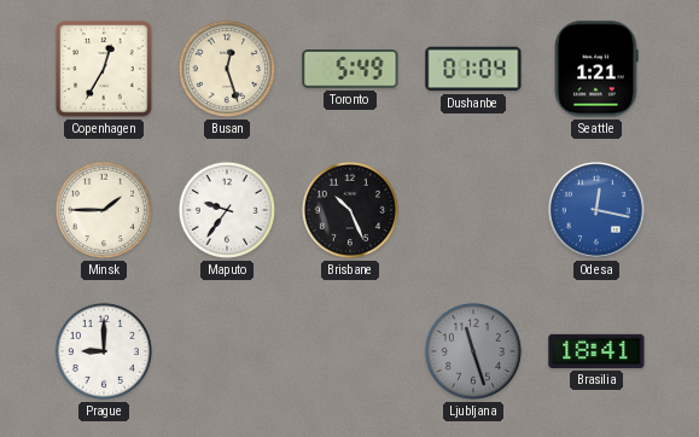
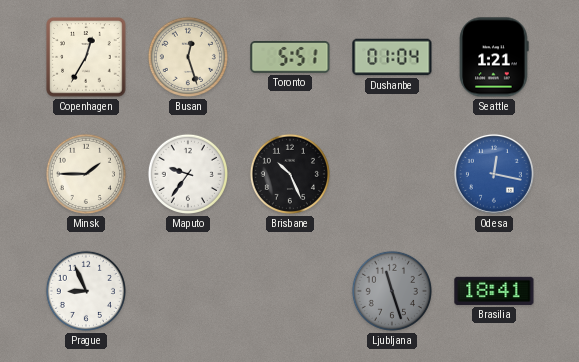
Toronto: 5:49 -> 5:51
Prague: 9:00 -> 8:56
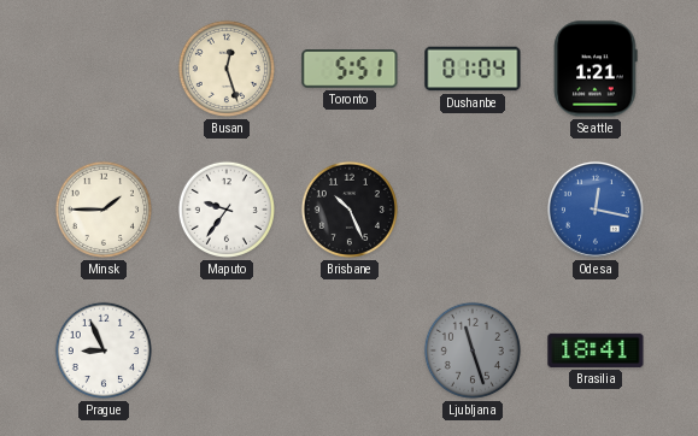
Copenhagen: 12:35 -> none
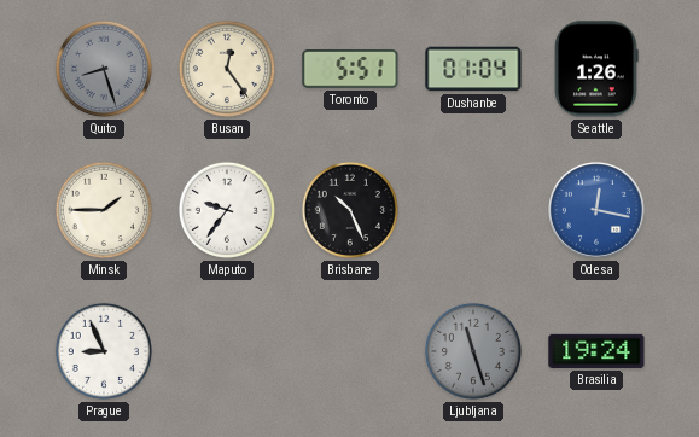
Quito: none -> 8:27
Busan: 12:27 -> 12:24
Seattle: 1:21 -> 1:26
Brasilia: 18:41 -> 19:24
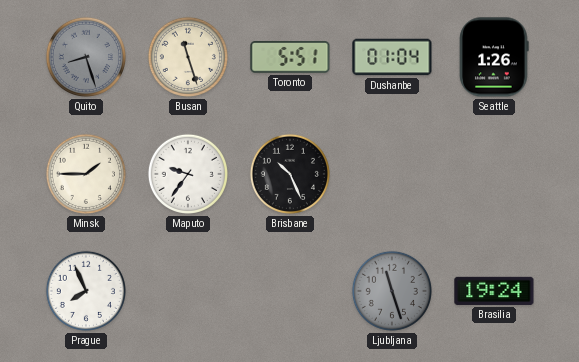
Busan: 12:24 -> 11:27
Odesa: 12:17 -> none
Prague: 8:56 -> 7:56
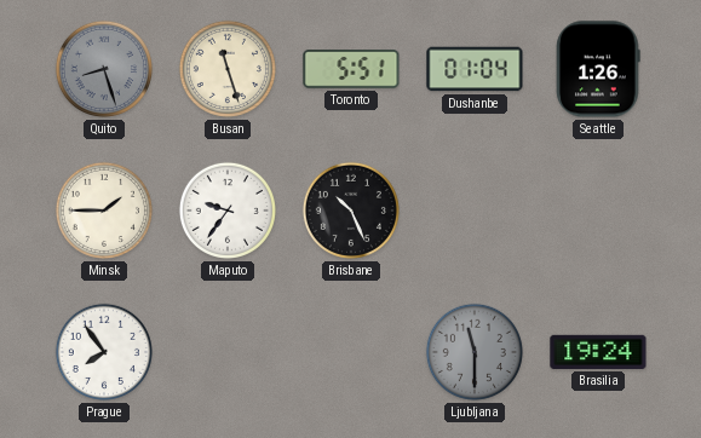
Prague: 7:56 -> 7:54
Ljubljana: 11:27 -> 11:30
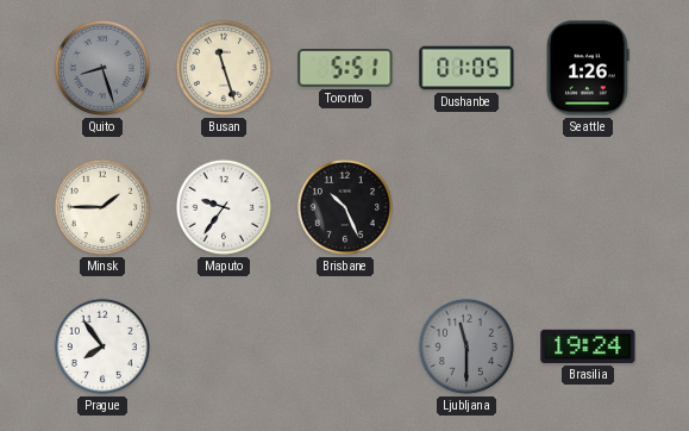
Dushanbe: 01:04 -> 01:05
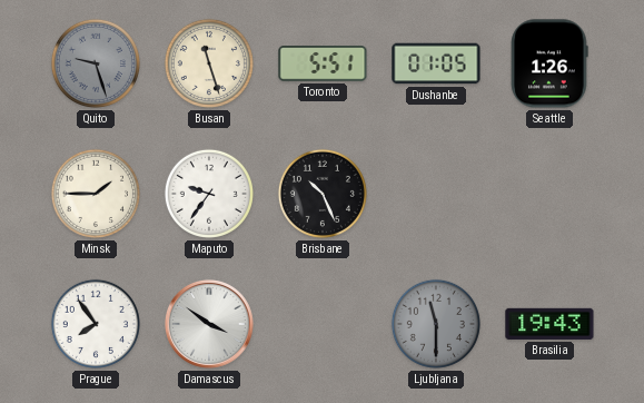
Quito: 8:27 -> 9:27
Damascus: none -> 3:51
Brasilia: 19:24 -> 19:43
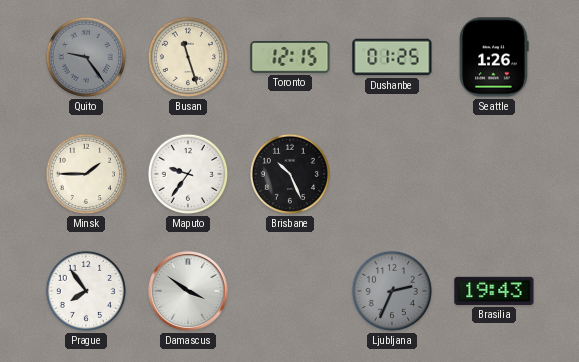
Quito: 9:27 -> 9:24
Toronto: 5:51 -> 12:15
Dushanbe: 01:05 -> 01:25
Ljubljana: 11:30 -> 2:34
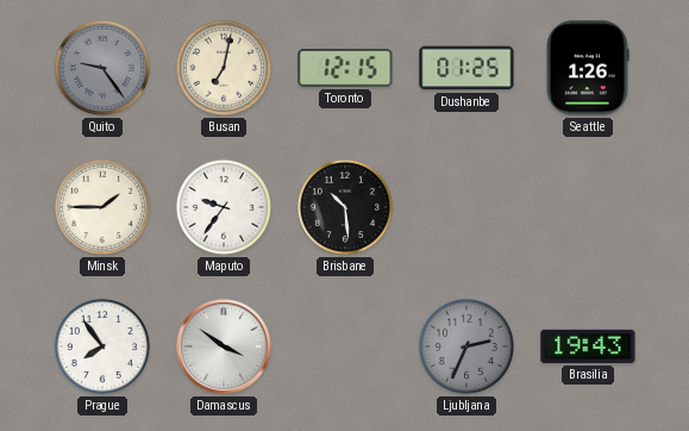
Busan: 11:27 -> 7:02
Brisbane: 10:26 -> 10:29
